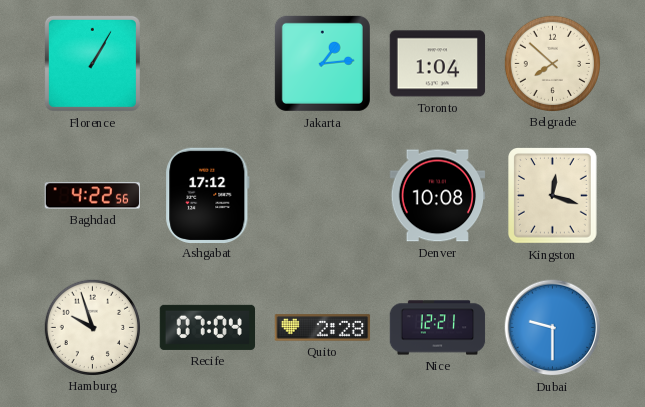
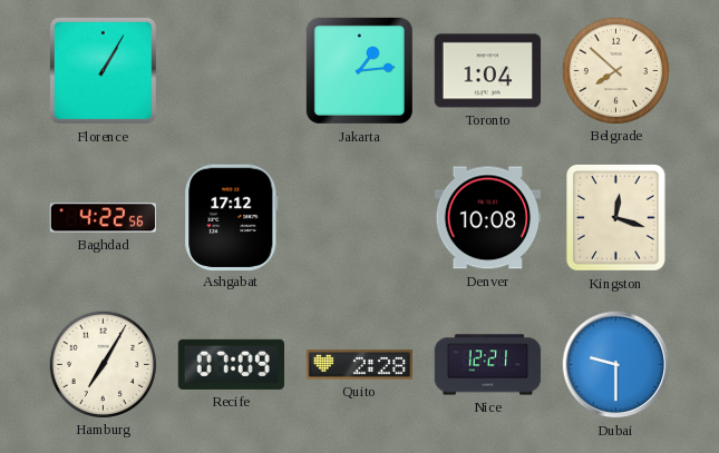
Hamburg: 9:57 -> 7:05
Recife: 07:04 -> 07:09
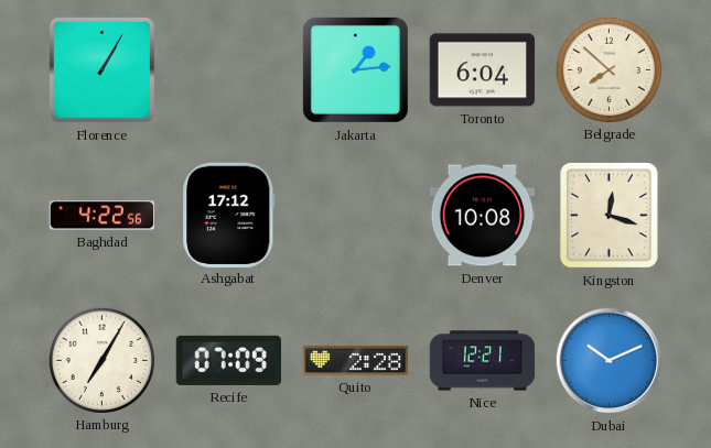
Toronto: 1:04 -> 6:04
Dubai: 9:30 -> 10:11
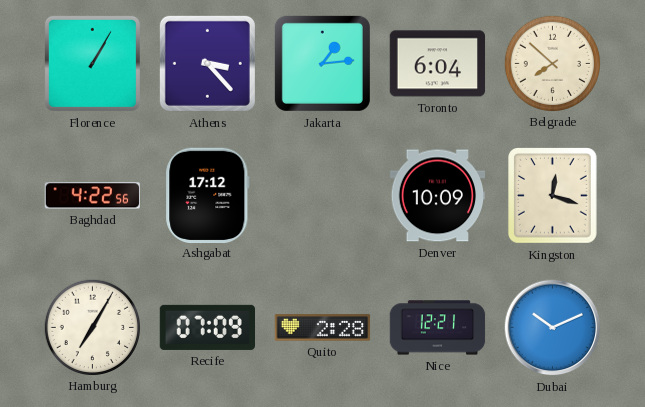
Athens: none -> 3:23
Denver: 10:08 -> 10:09
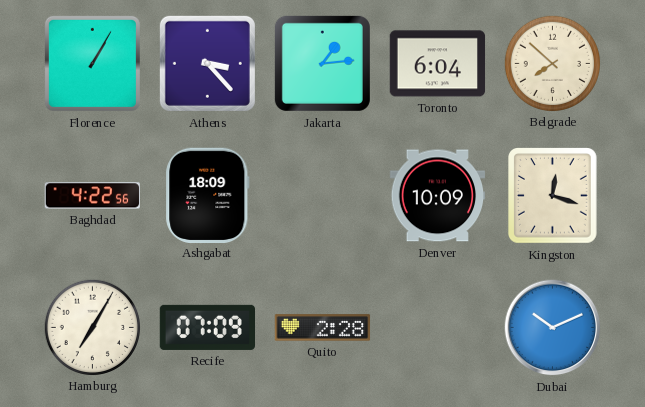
Ashgabat: 17:12 -> 18:09
Nice: 12:21 -> none
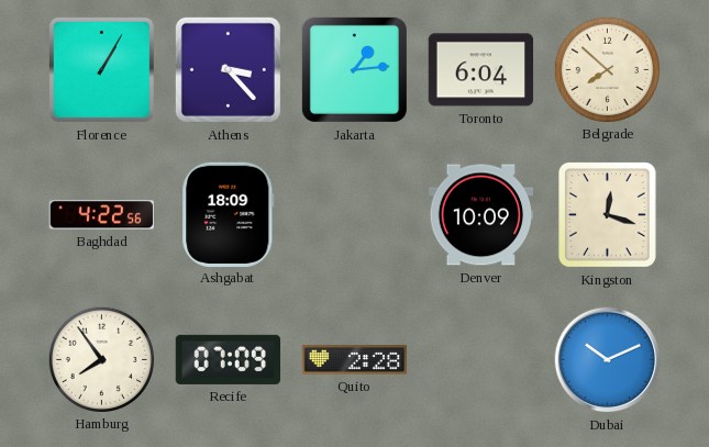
Hamburg: 7:05 -> 7:54
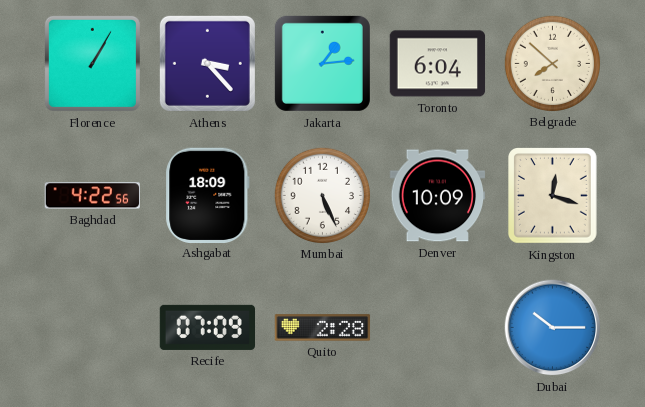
Mumbai: none -> 5:26
Hamburg: 7:54 -> none
Dubai: 10:11 -> 10:15
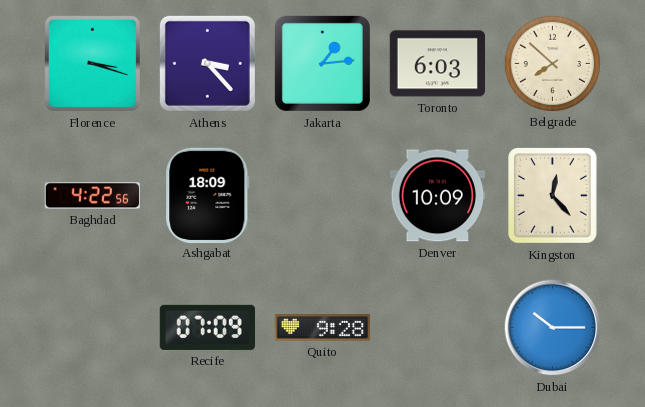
Florence: 1:05 -> 3:18
Toronto: 6:04 -> 6:03
Mumbai: 5:26 -> none
Kingston: 12:18 -> 12:23
Quito: 2:28 -> 9:28
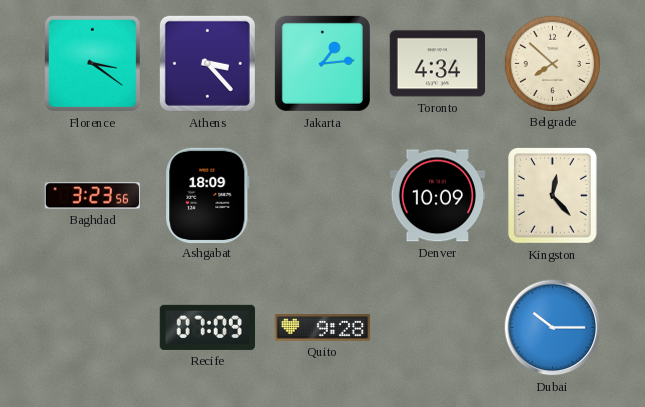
Florence: 3:18 -> 3:21
Toronto: 6:03 -> 4:34
Baghdad: 4:22 -> 3:23
